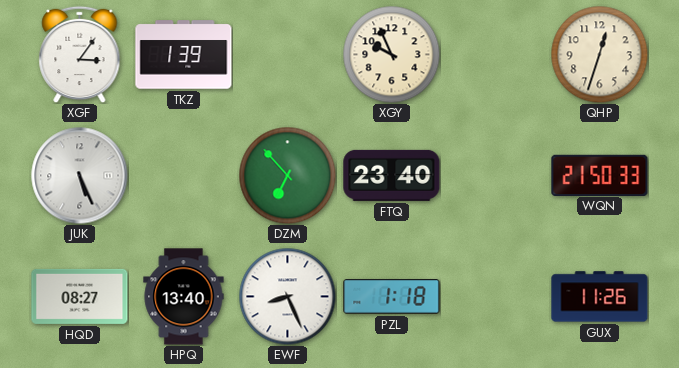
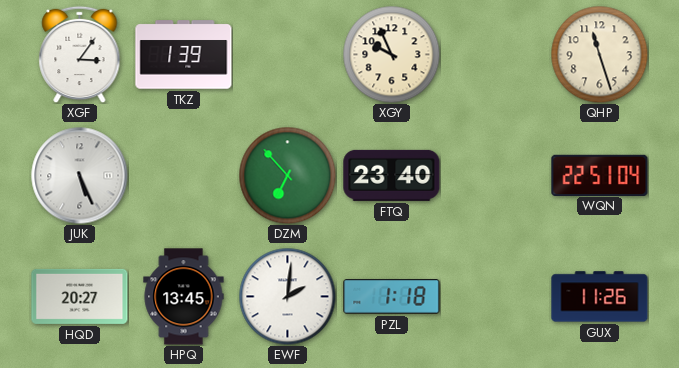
QHP: 12:33 -> 11:27
WQN: 21:50 -> 22:51
HQD: 08:27 -> 20:27
HPQ: 13:40 -> 13:45
EWF: 8:26 -> 2:01
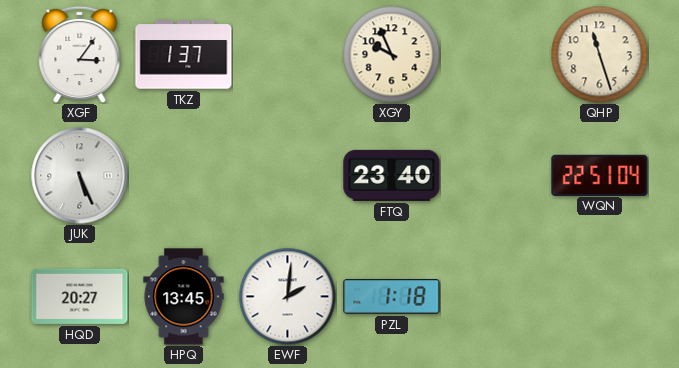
TKZ: 1:39 -> 1:37
DZM: 6:53 -> none
GUX: 11:26 -> none
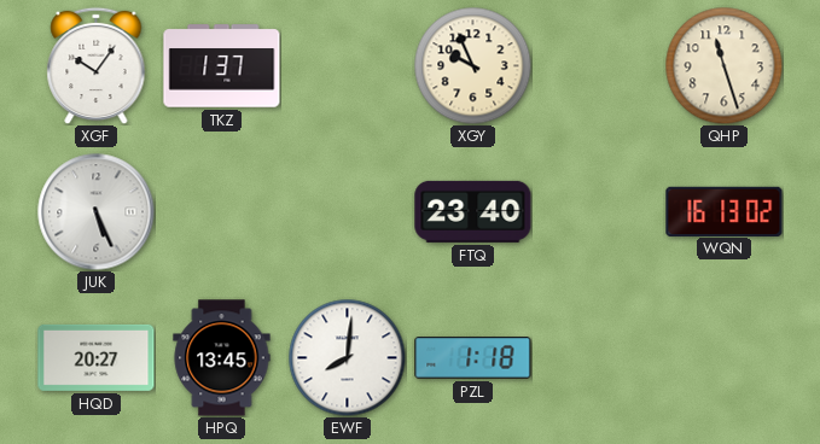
XGF: 3:06 -> 10:06
WQN: 22:51 -> 16:13
EWF: 2:01 -> 8:01
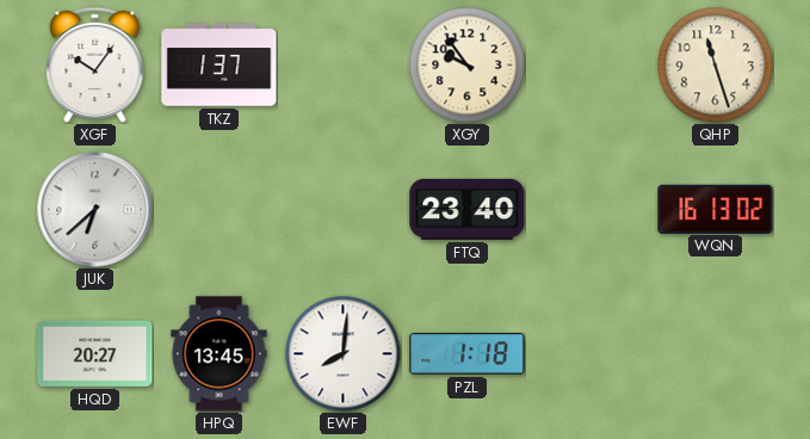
XGY: 9:56 -> 9:54
JUK: 5:26 -> 6:38
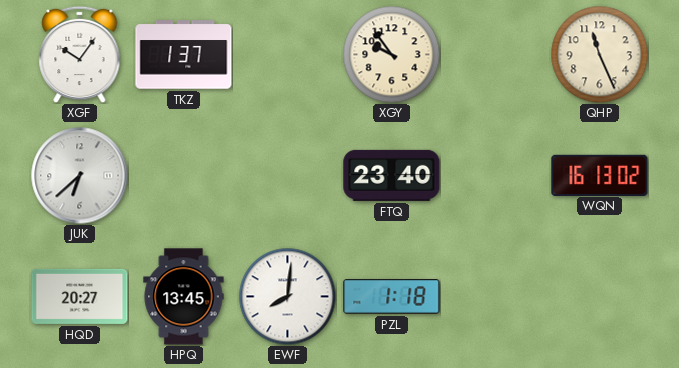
QHP: 11:27 -> 11:26
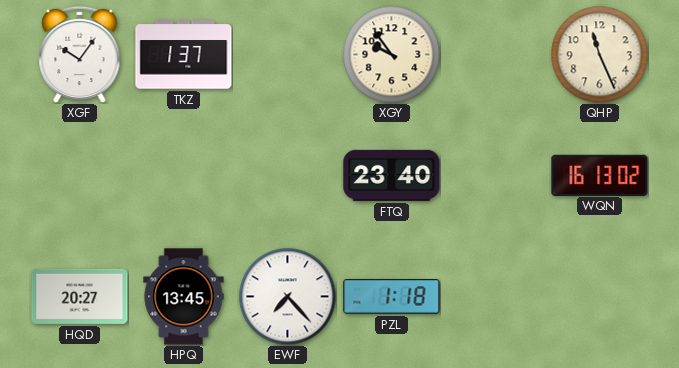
JUK: 6:38 -> none
EWF: 8:01 -> 7:23
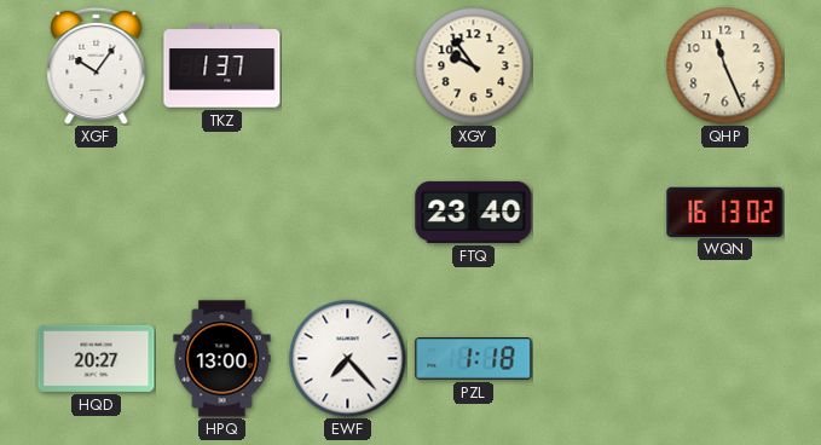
HPQ: 13:45 -> 13:00
